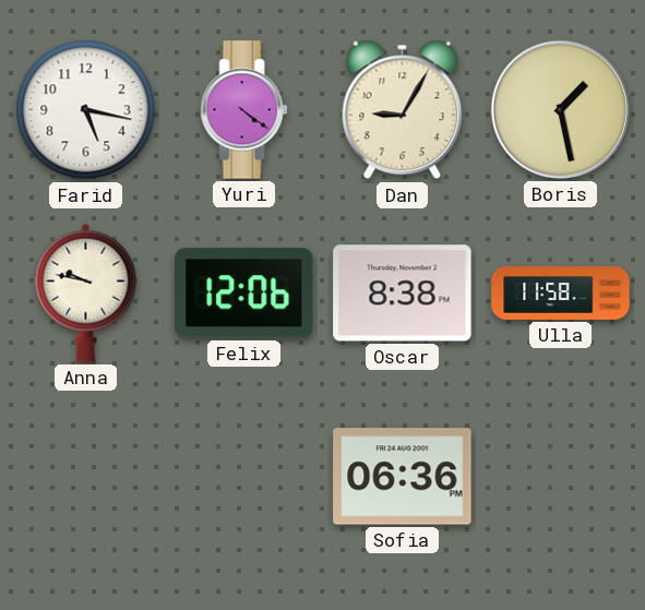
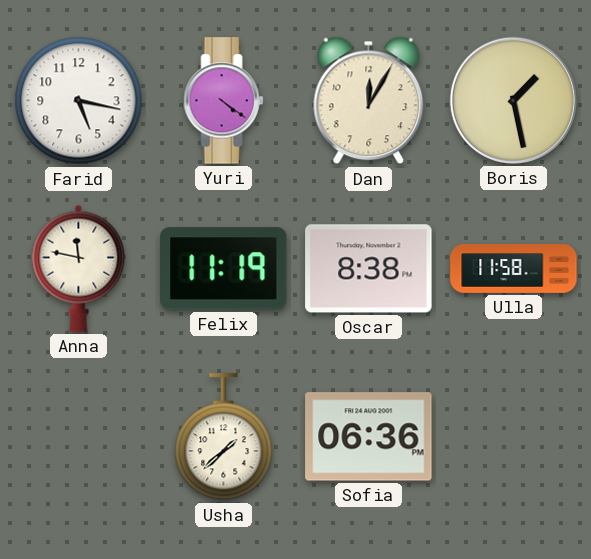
Dan: 9:05 -> 12:05
Anna: 9:47 -> 11:47
Felix: 12:06 -> 11:19
Usha: none -> 1:38
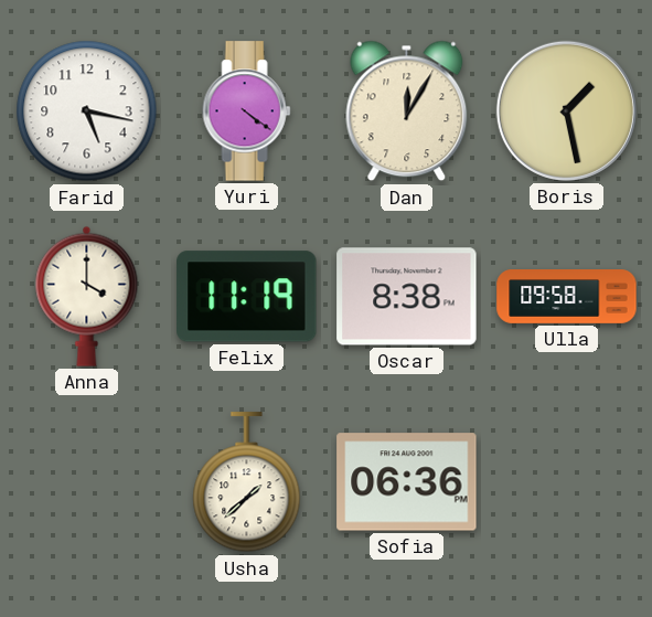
Anna: 11:47 -> 4:00
Ulla: 11:58 -> 09:58
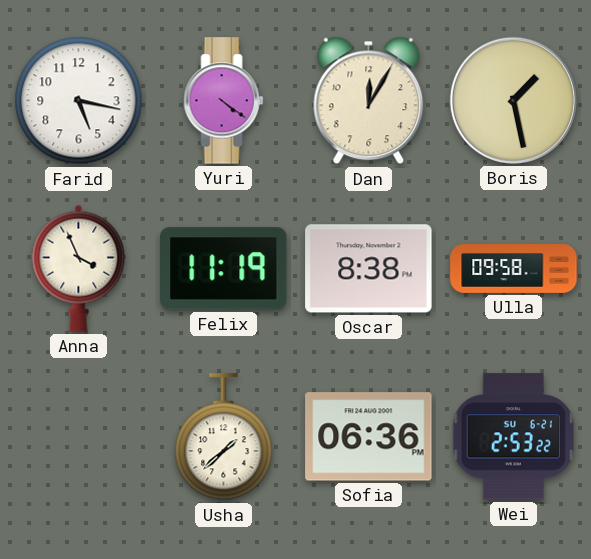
Anna: 4:00 -> 3:56
Wei: none -> 2:53
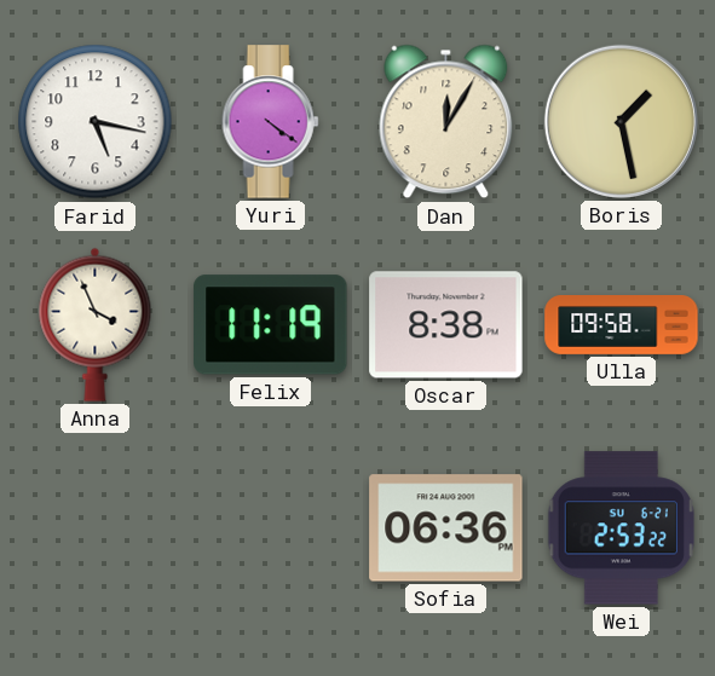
Usha: 1:38 -> none
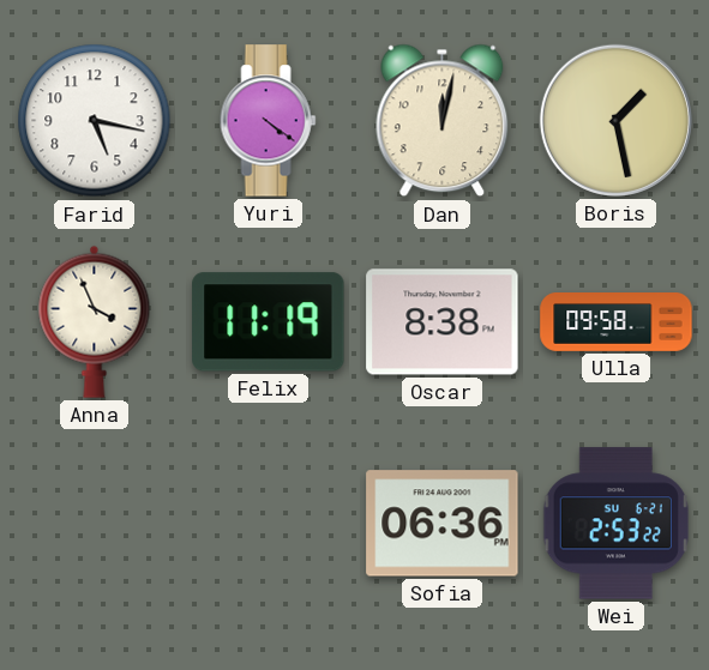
Dan: 12:05 -> 12:02
